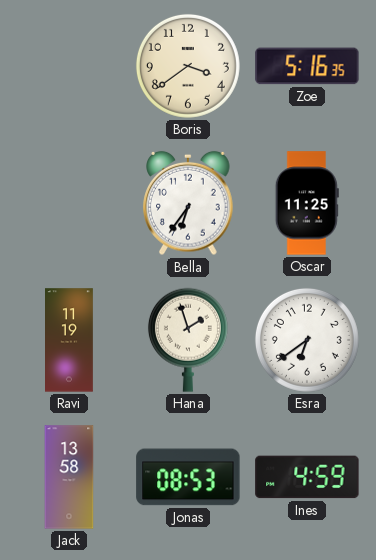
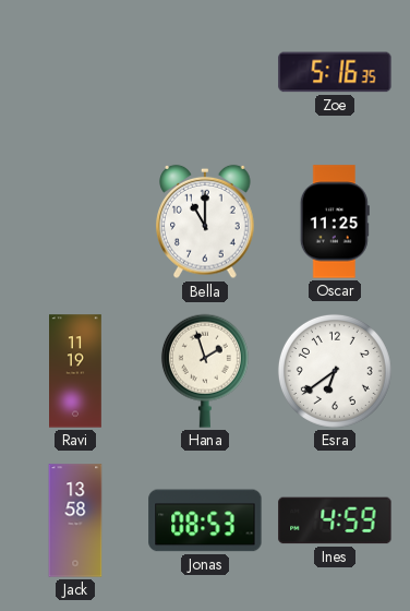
Boris: 3:39 -> none
Bella: 6:36 -> 11:00
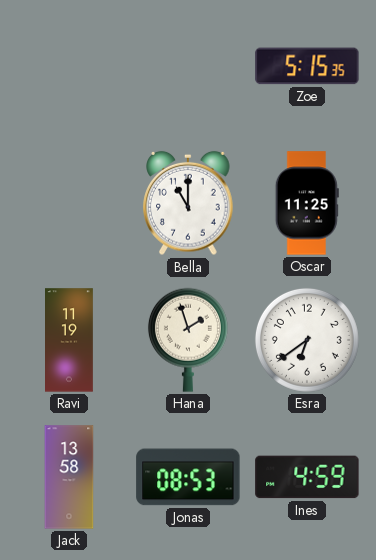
Zoe: 5:16 -> 5:15
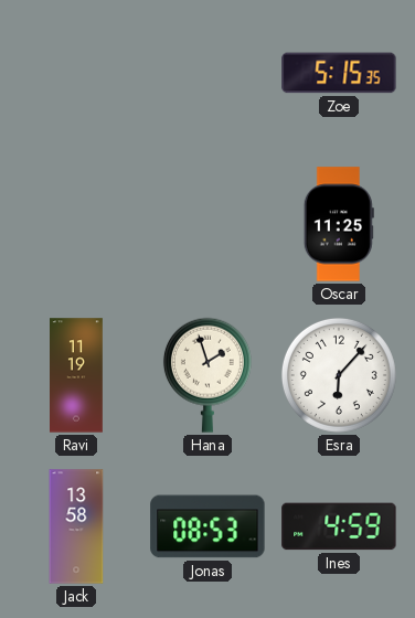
Bella: 11:00 -> none
Esra: 6:39 -> 6:07
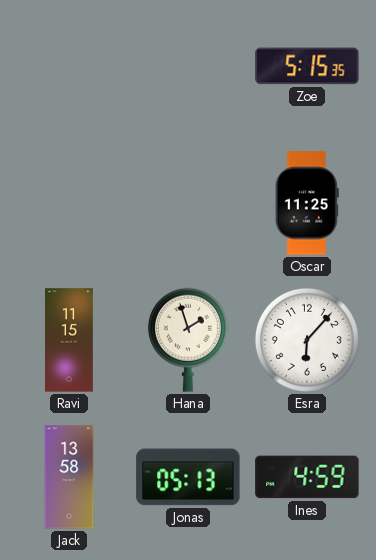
Ravi: 11:19 -> 11:15
Jonas: 08:53 -> 05:13
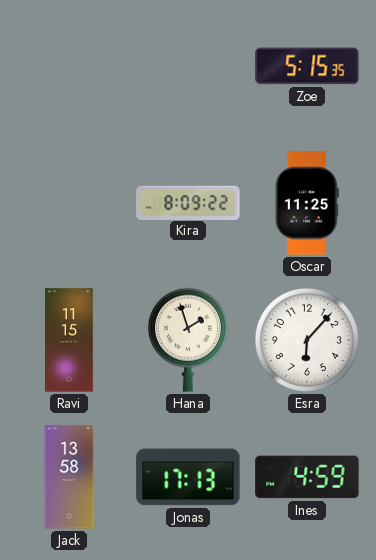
Kira: none -> 8:09
Jonas: 05:13 -> 17:13
